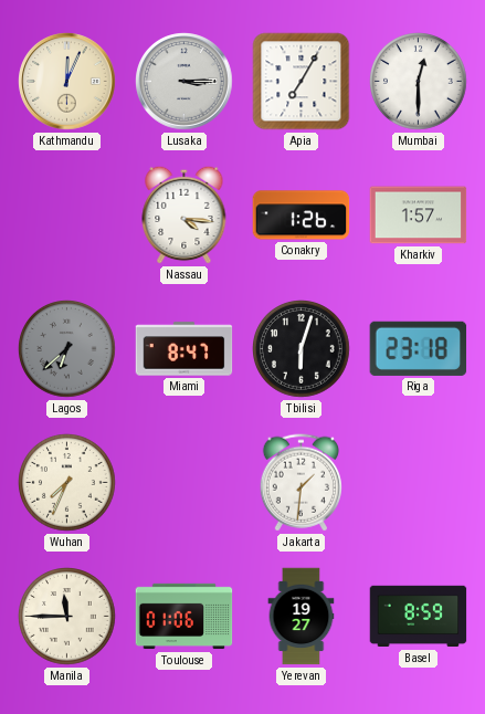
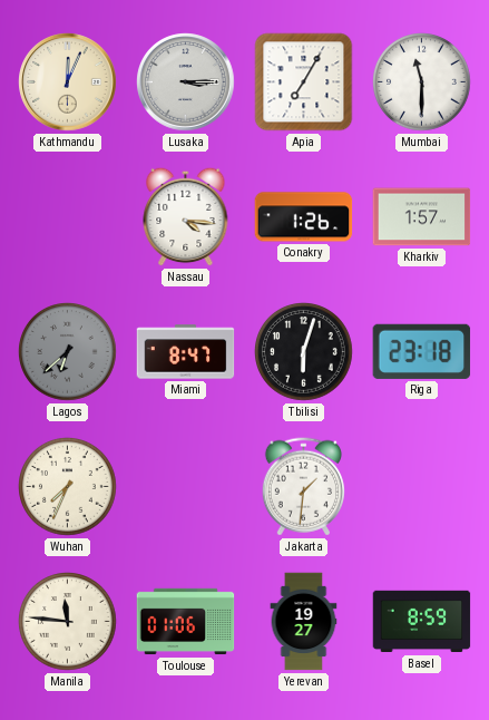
Mumbai: 12:30 -> 11:30
Manila: 11:45 -> 11:46
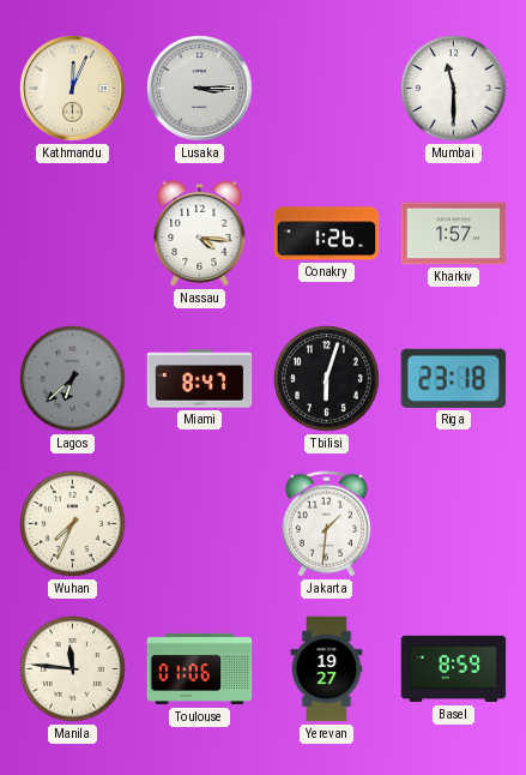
Apia: 7:05 -> none
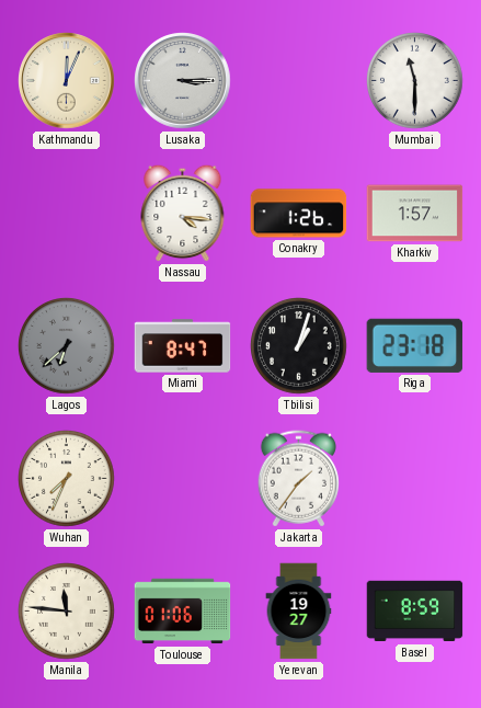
Tbilisi: 6:03 -> 1:03
Jakarta: 1:31 -> 1:36
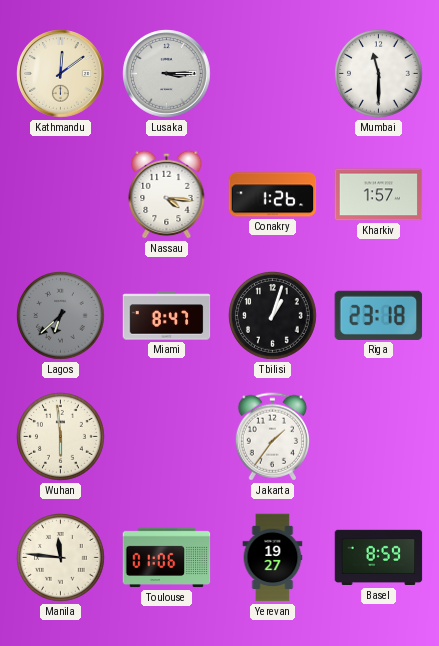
Kathmandu: 12:04 -> 12:09
Wuhan: 7:34 -> 5:59
